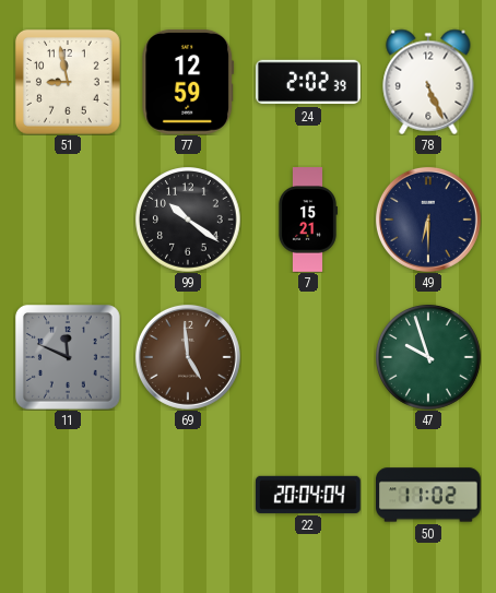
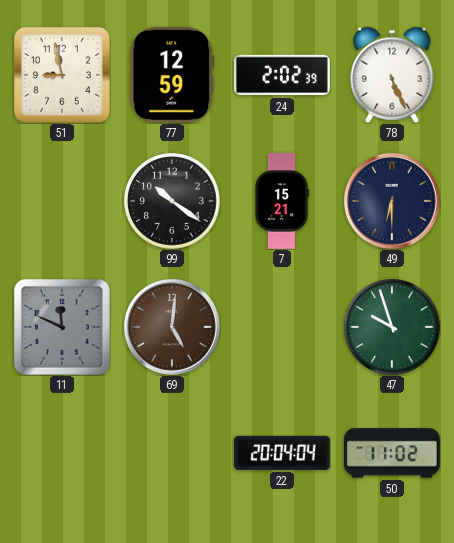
69: 4:59 -> 5:01
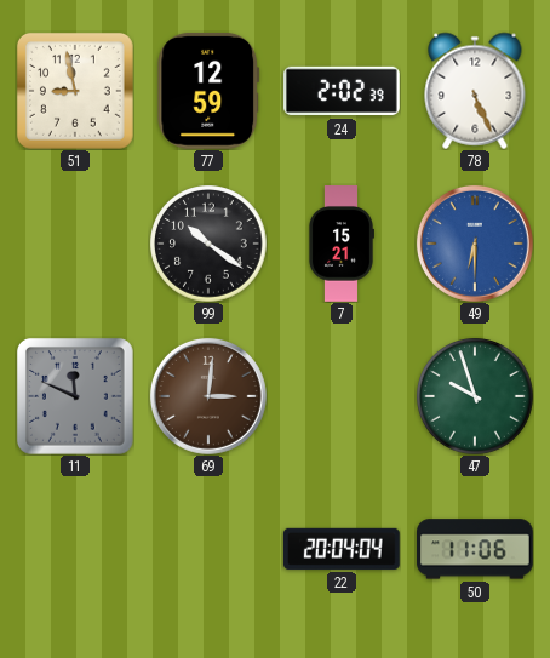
49 dial: navy -> blue
69: 5:01 -> 3:01
50: 11:02 -> 11:06
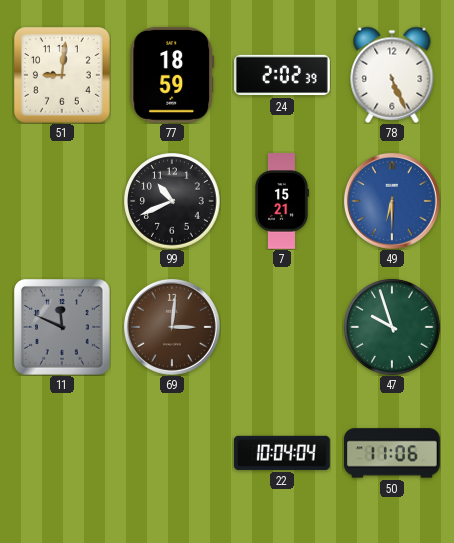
51: 8:58 -> 9:01
77: 12:59 -> 18:59
99: 10:21 -> 10:41
22: 20:04 -> 10:04
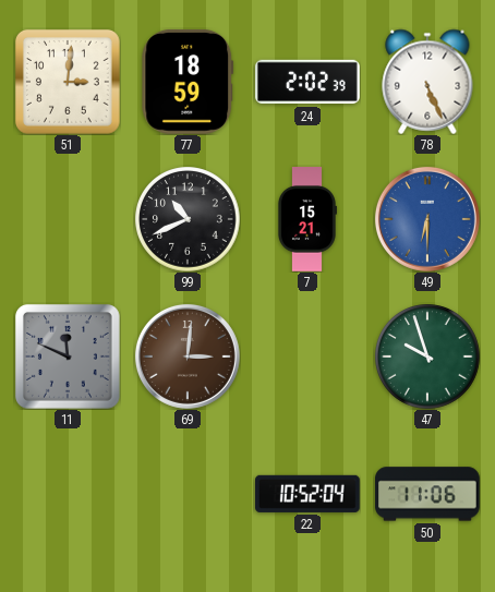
51: 9:01 -> 3:01
22: 10:04 -> 10:52
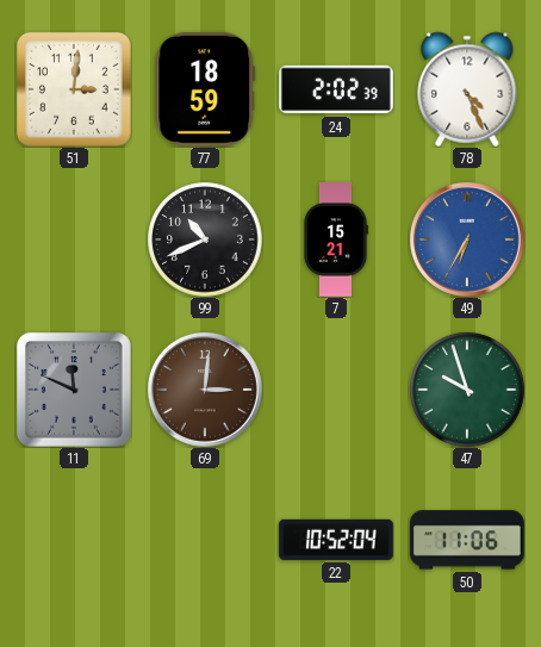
78: 5:26 -> 4:26
49: 6:30 -> 6:35
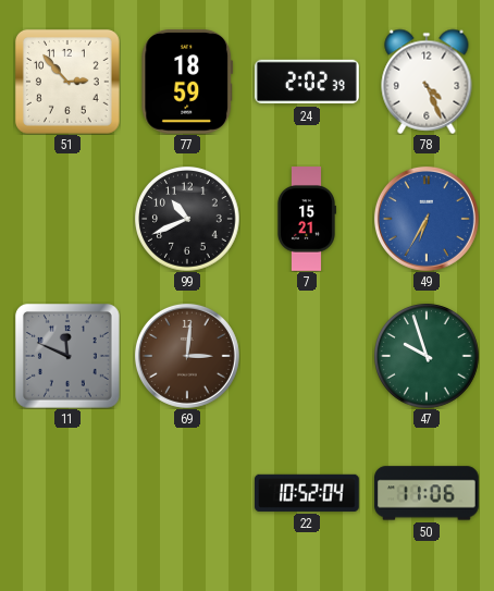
51: 3:01 -> 2:53
